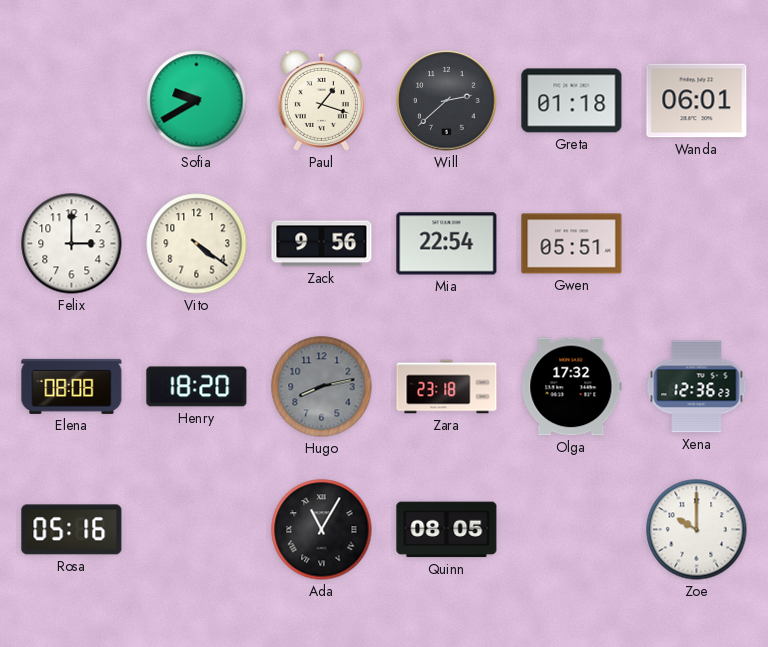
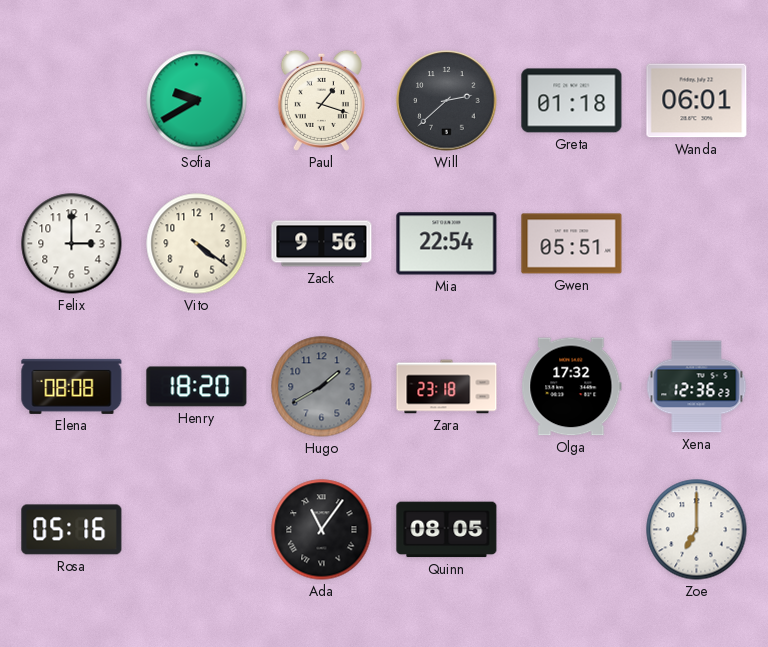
Hugo: 8:13 -> 1:40
Ada: 11:05 -> 11:06
Zoe: 10:00 -> 7:00
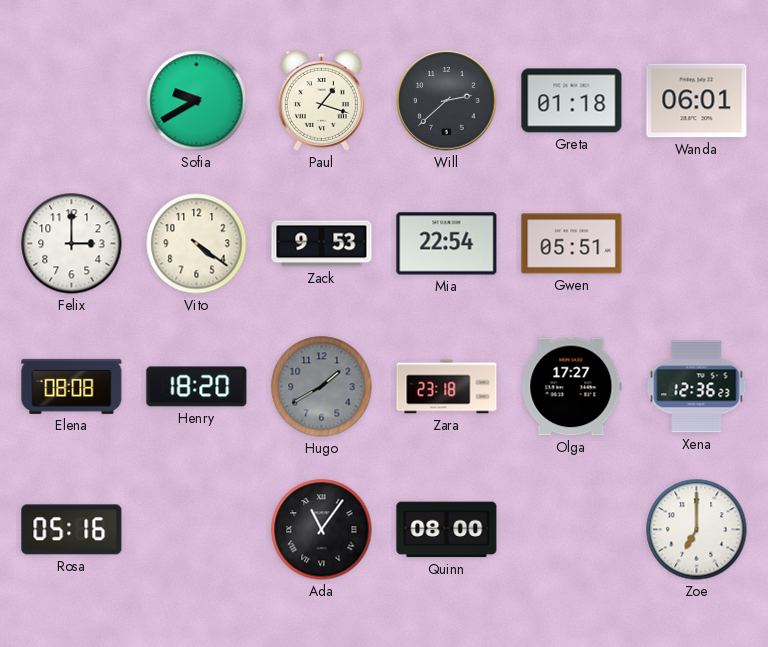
Zack: 9:56 -> 9:53
Olga: 17:32 -> 17:27
Quinn: 08:05 -> 08:00
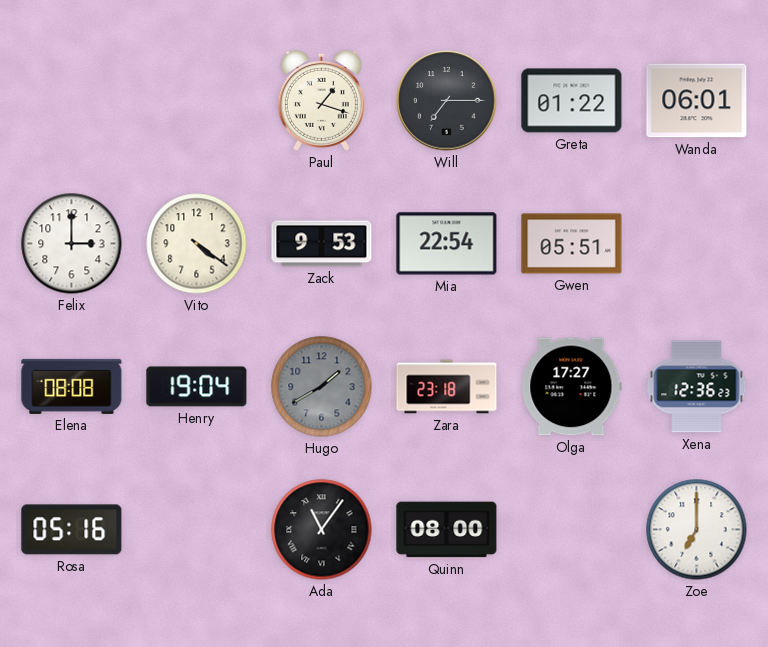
Sofia: 9:40 -> none
Will: 2:38 -> 7:15
Greta: 01:18 -> 01:22
Henry: 18:20 -> 19:04
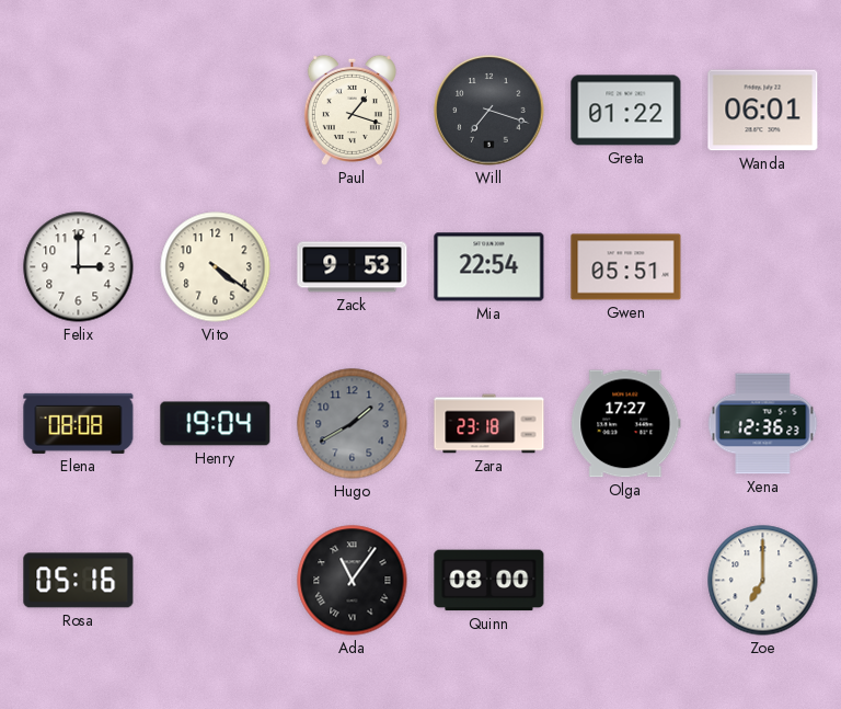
Will: 7:15 -> 7:18
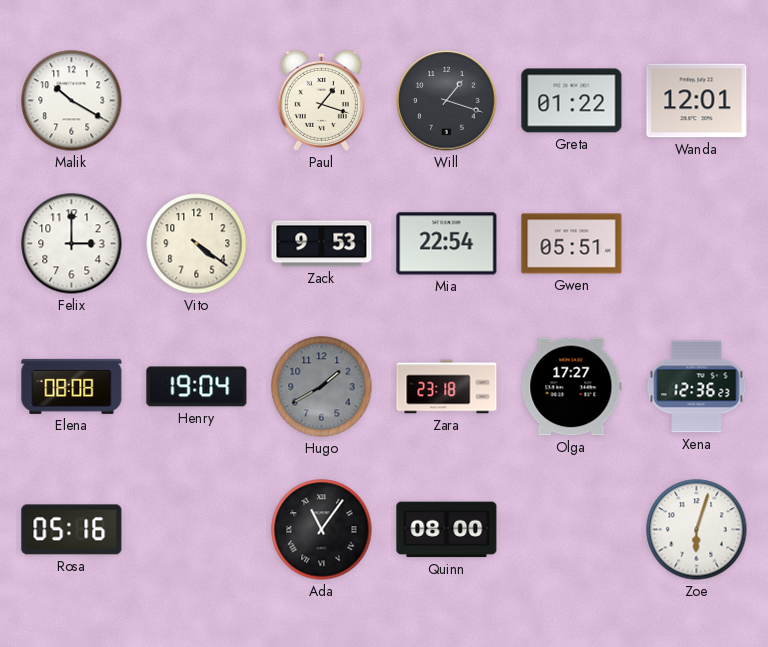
Malik: none -> 10:20
Will: 7:18 -> 1:18
Wanda: 06:01 -> 12:01
Zoe: 7:00 -> 6:03
